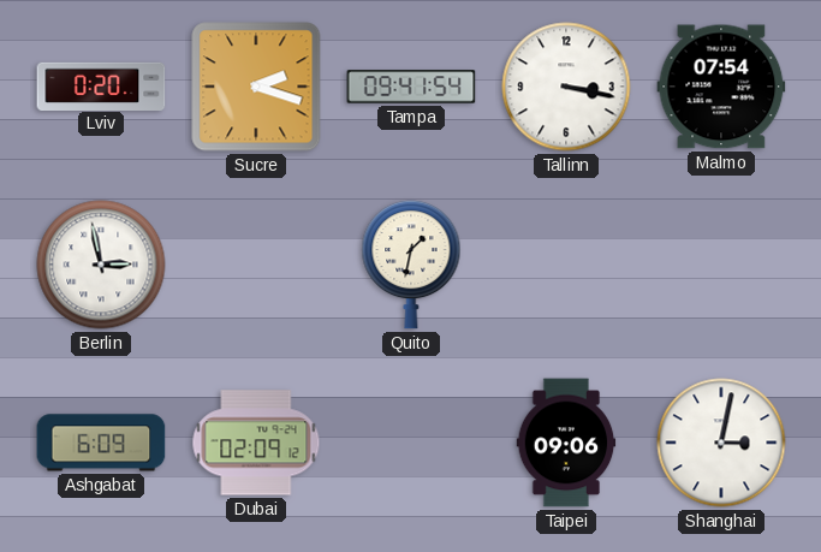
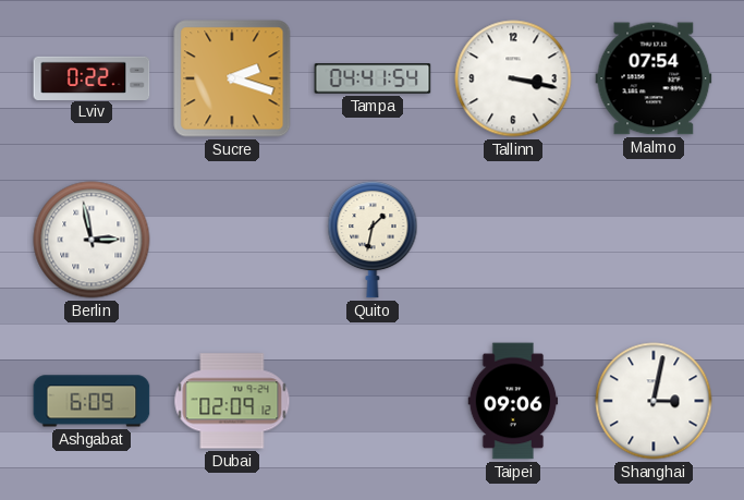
Lviv: 0:20 -> 0:22
Tampa: 09:41 -> 04:41
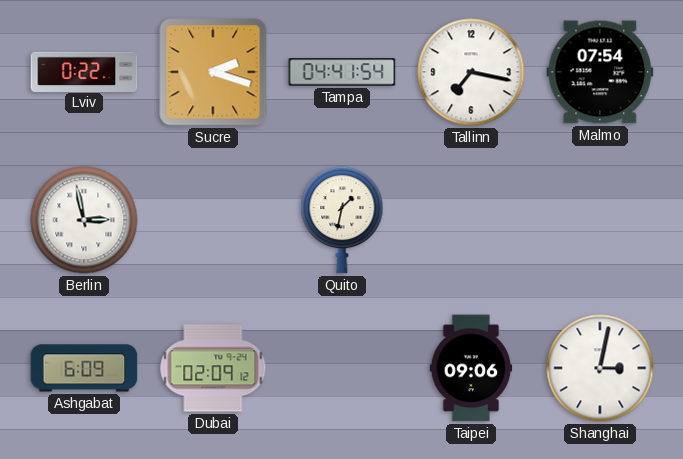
Tallinn: 3:17 -> 7:17
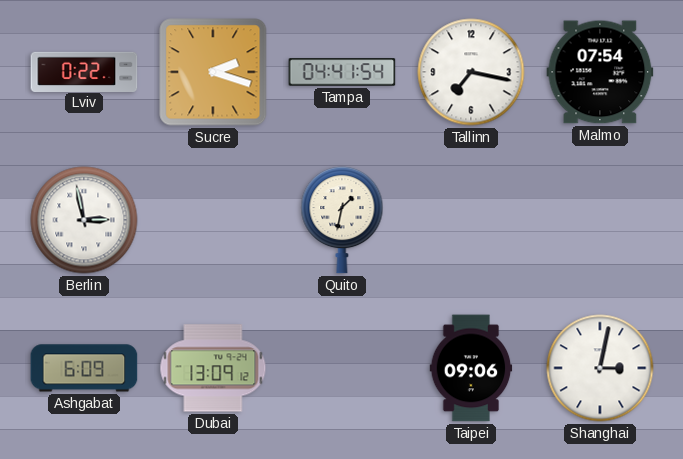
Dubai: 02:09 -> 13:09
